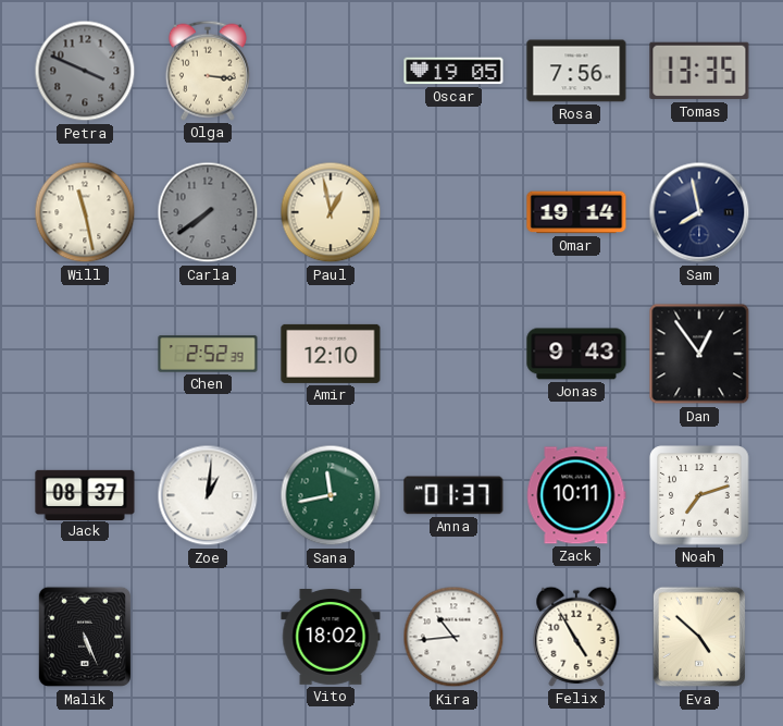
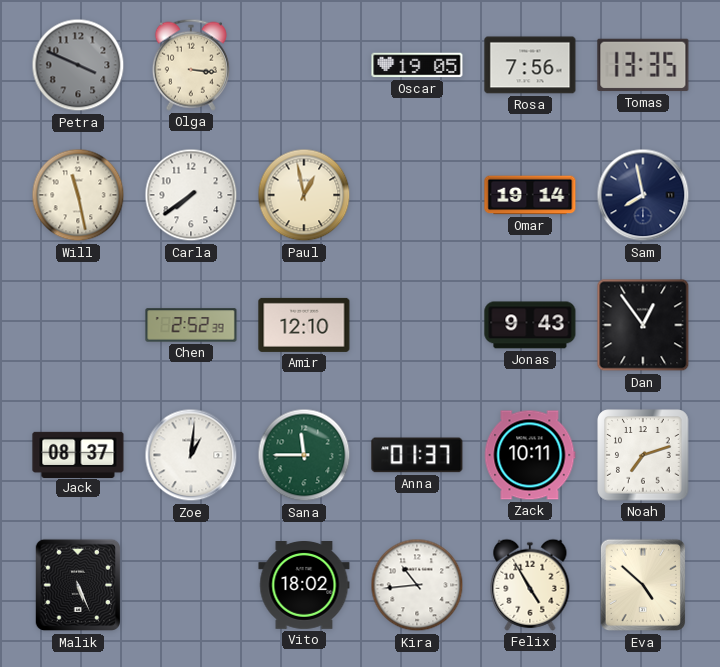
Carla dial: grey -> white
Sana: 11:43 -> 11:45
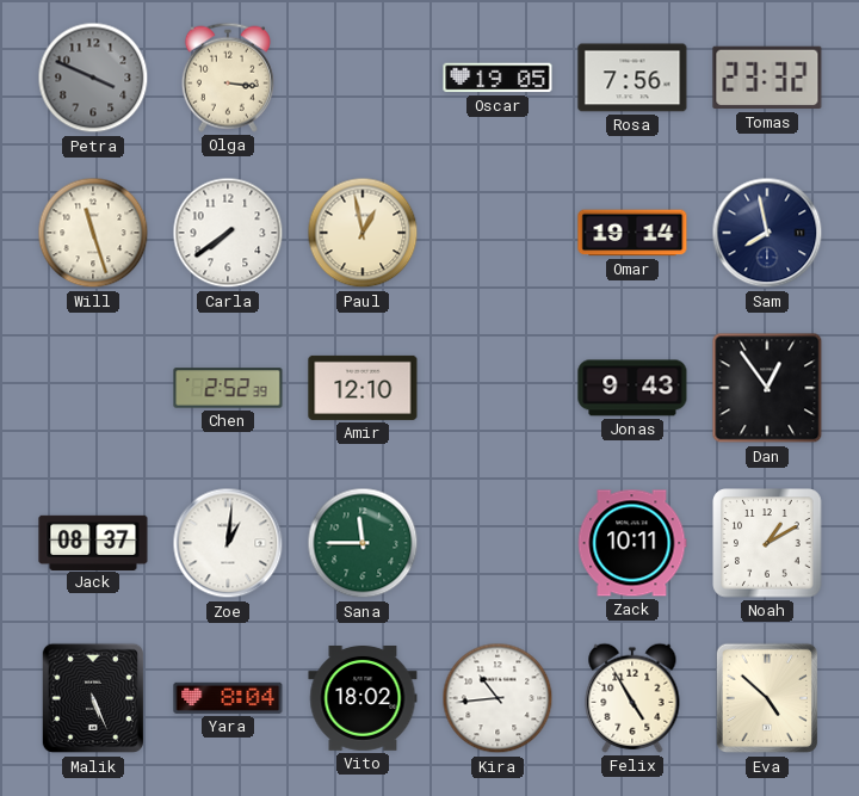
Tomas: 13:35 -> 23:32
Will: 11:28 -> 11:27
Anna: 01:37 -> none
Noah: 7:12 -> 1:10
Yara: none -> 8:04
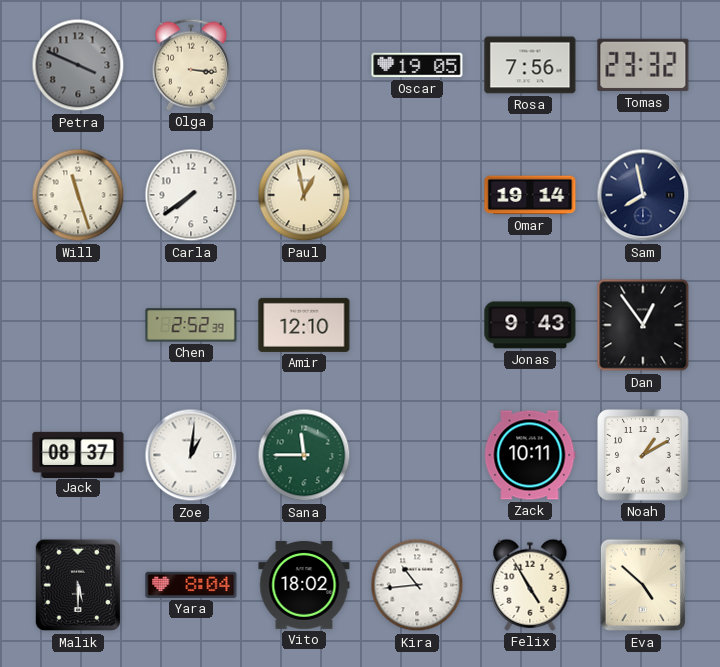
Malik: 5:26 -> 5:30
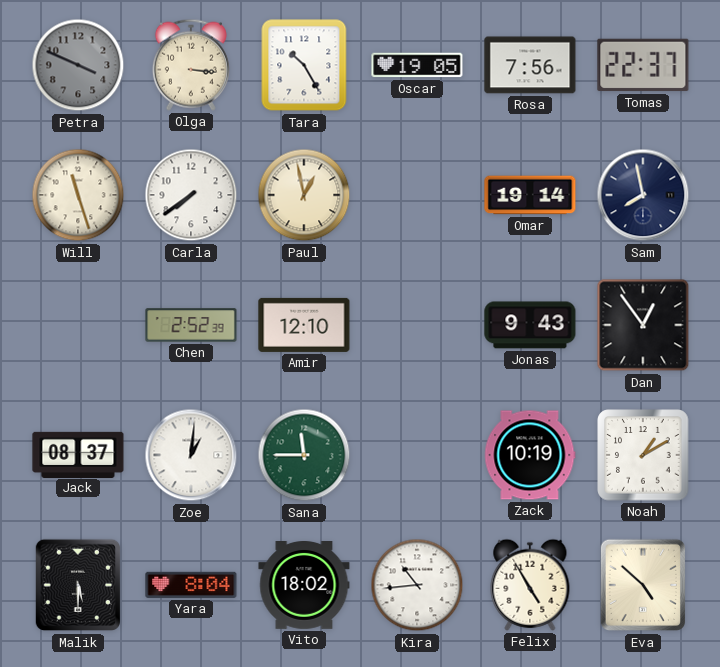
Tara: none -> 10:25
Tomas: 23:32 -> 22:37
Zack: 10:11 -> 10:19
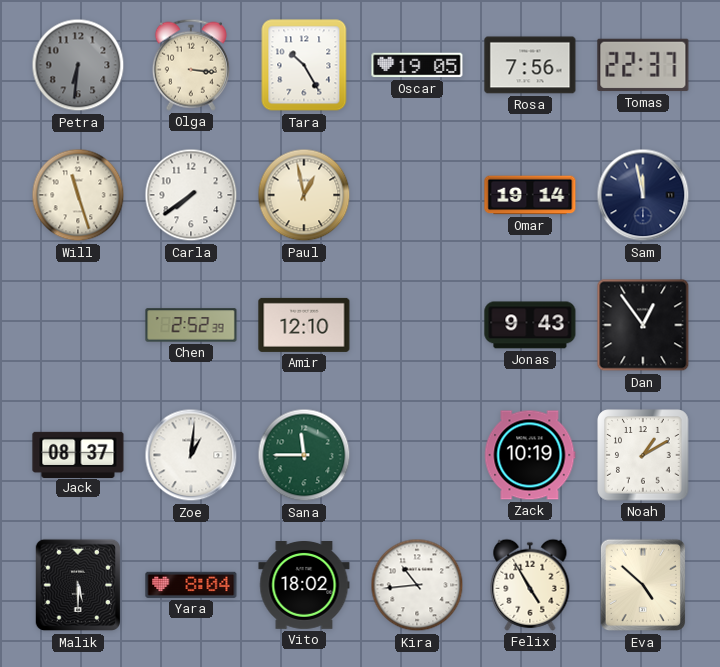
Petra: 3:49 -> 6:31
Sam: 7:58 -> 11:58
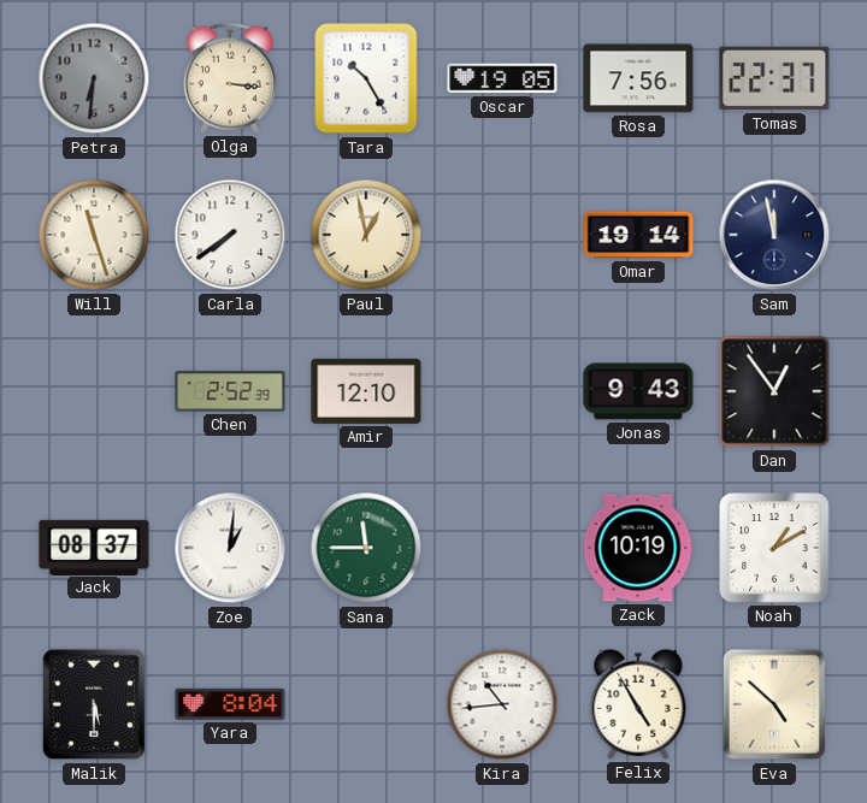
Vito: 18:02 -> none
